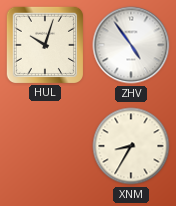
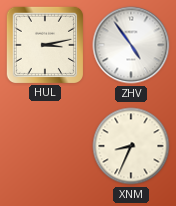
HUL: 10:03 -> 3:13
XNM: 8:35 -> 8:34
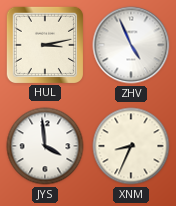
ZHV: 4:54 -> 4:56
JYS: none -> 3:59
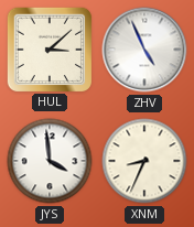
HUL: 3:13 -> 3:08
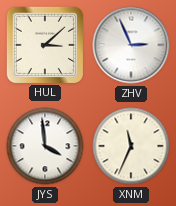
ZHV: 4:56 -> 2:56
XNM: 8:34 -> 11:34
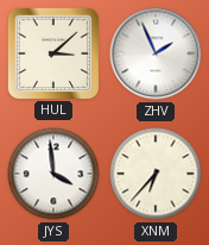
ZHV: 2:56 -> 1:56
XNM: 11:34 -> 6:37
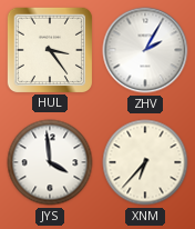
HUL: 3:08 -> 3:24
ZHV: 1:56 -> 2:05
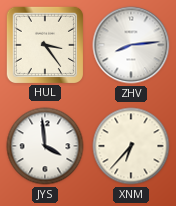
ZHV: 2:05 -> 8:14
